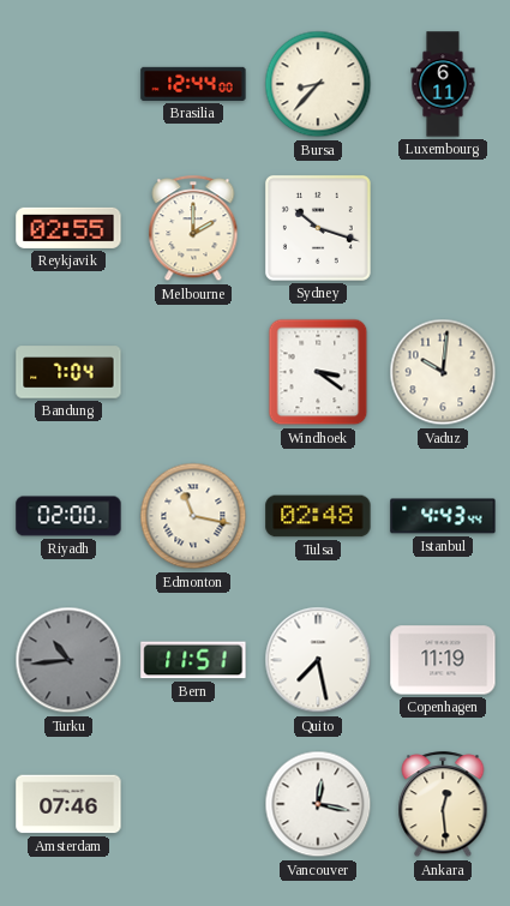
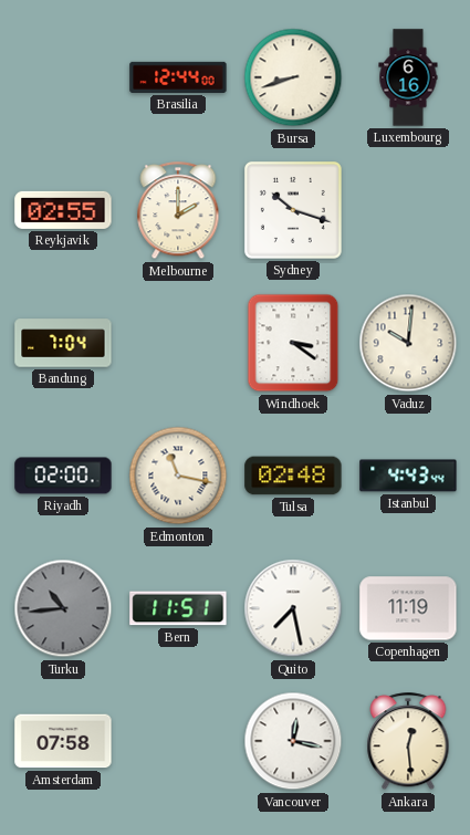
Bursa: 8:37 -> 8:42
Luxembourg: 6:11 -> 6:16
Amsterdam: 07:46 -> 07:58
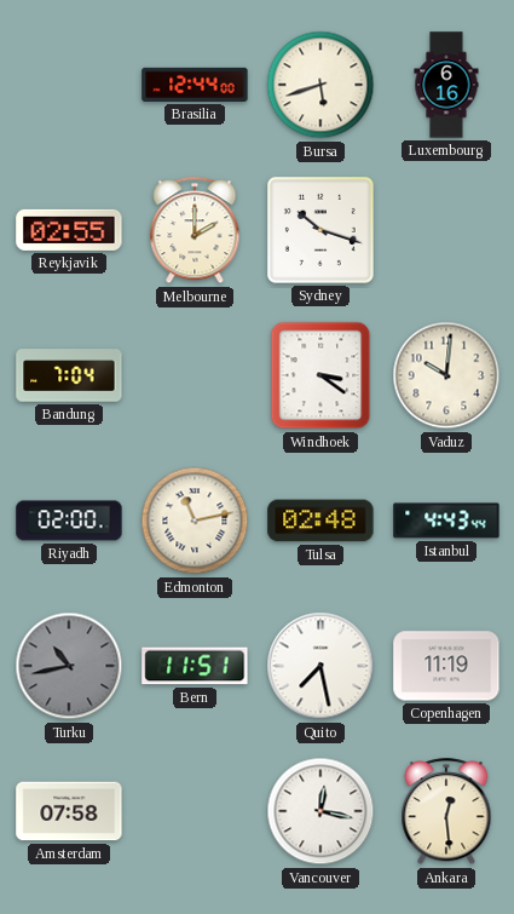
Bursa: 8:42 -> 5:42
Edmonton: 11:17 -> 11:13
Turku: 10:44 -> 10:43
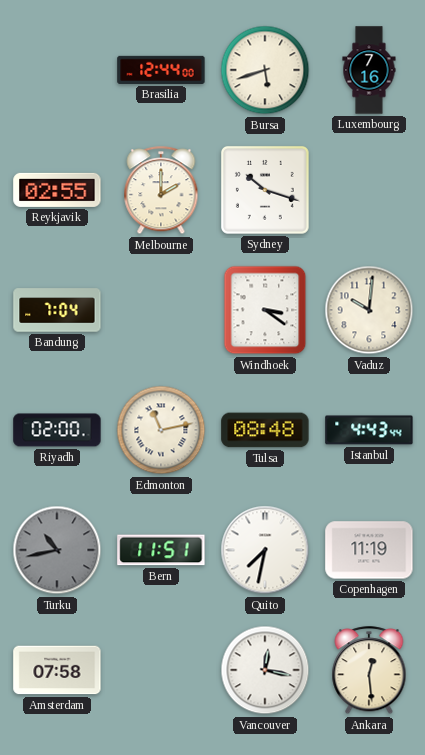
Luxembourg: 6:16 -> 7:16
Tulsa: 02:48 -> 08:48
Quito: 7:28 -> 7:32
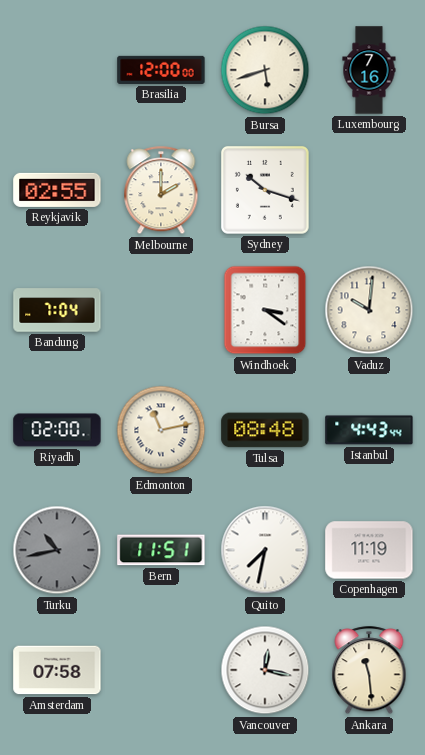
Brasilia: 12:44 -> 12:00
Ankara: 12:29 -> 11:29
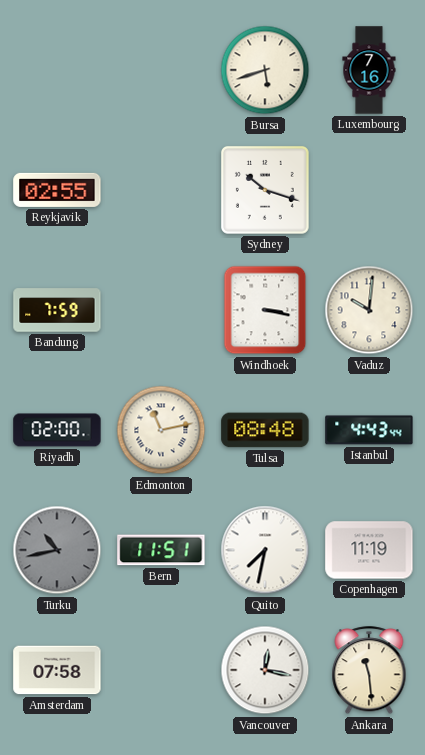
Brasilia: 12:00 -> none
Melbourne: 2:00 -> none
Bandung: 7:04 -> 7:59
Windhoek: 3:21 -> 3:17
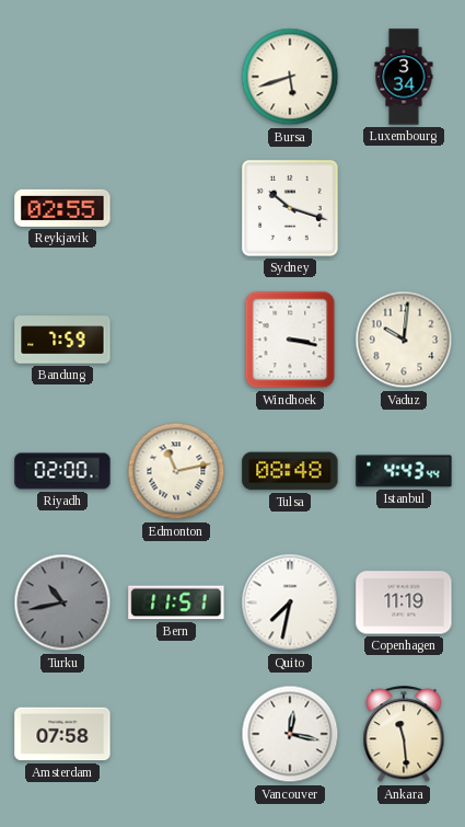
Luxembourg: 7:16 -> 3:34
